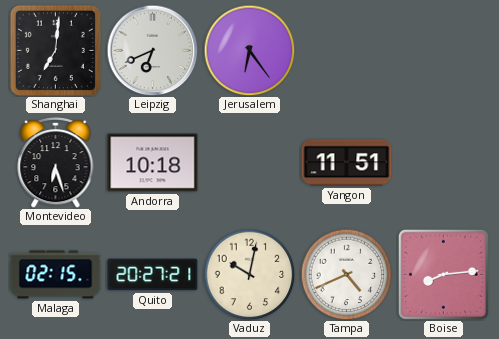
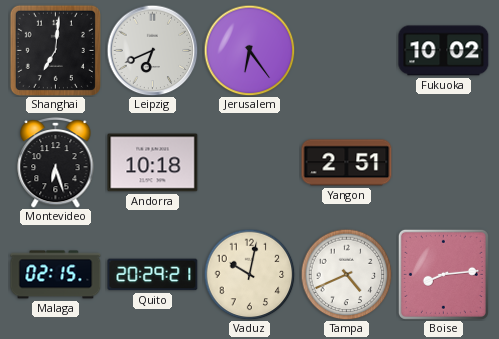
Fukuoka: none -> 10:02
Yangon: 11:51 -> 2:51
Quito: 20:27 -> 20:29
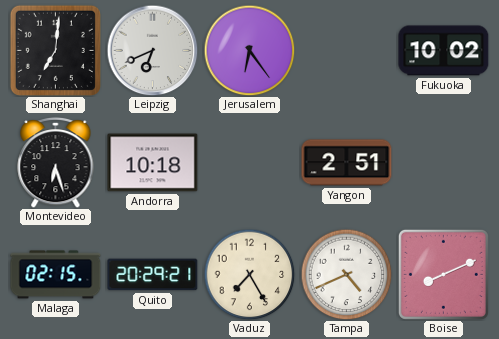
Vaduz: 10:02 -> 7:25
Boise: 8:14 -> 8:11
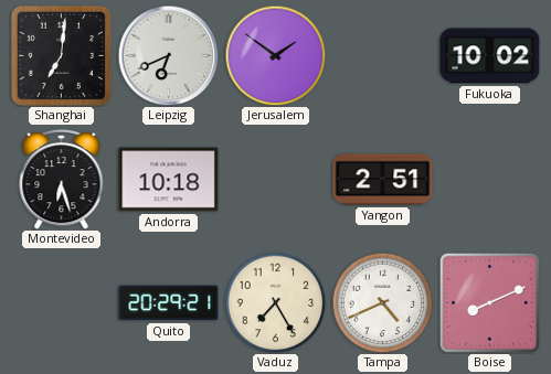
Jerusalem: 6:24 -> 1:51
Malaga: 02:15 -> none
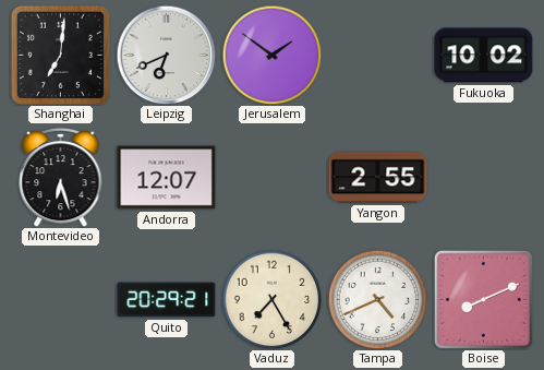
Andorra: 10:18 -> 12:07
Yangon: 2:51 -> 2:55
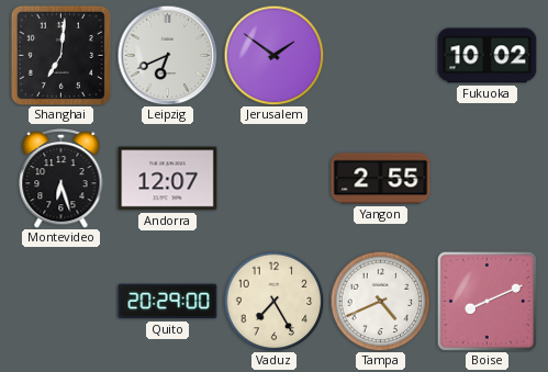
Quito: 20:29:21 -> 20:29:00
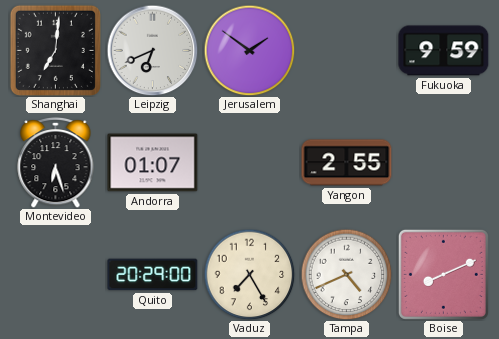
Fukuoka: 10:02 -> 9:59
Andorra: 12:07 -> 01:07
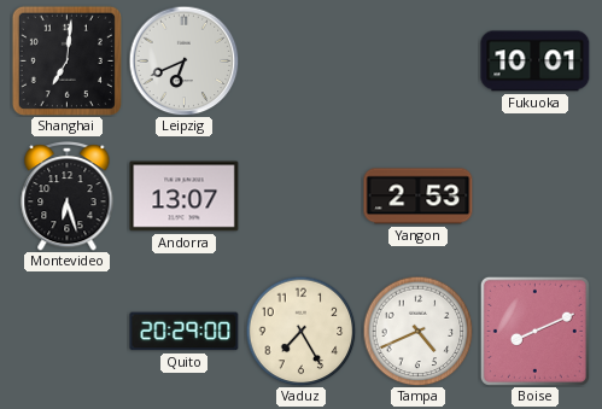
Jerusalem: 1:51 -> none
Fukuoka: 9:59 -> 10:01
Andorra: 01:07 -> 13:07
Yangon: 2:55 -> 2:53
